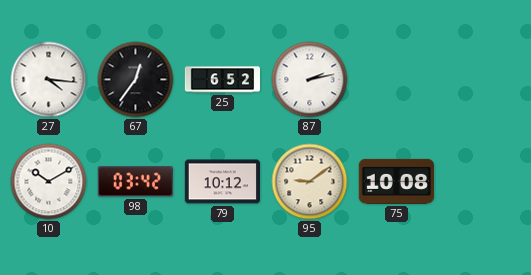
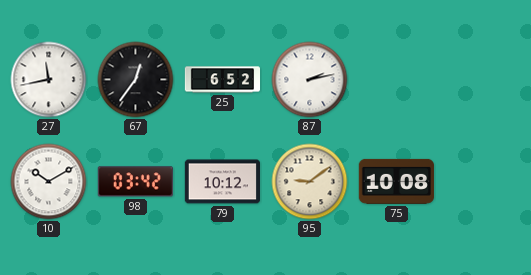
27: 4:16 -> 11:43
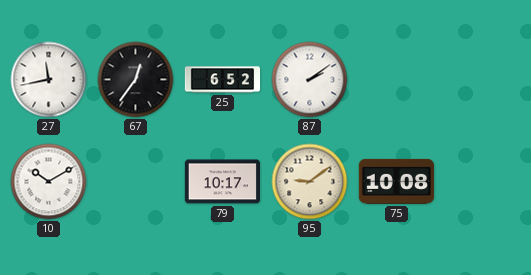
87: 2:13 -> 2:09
98: 03:42 -> none
79: 10:12 -> 10:17
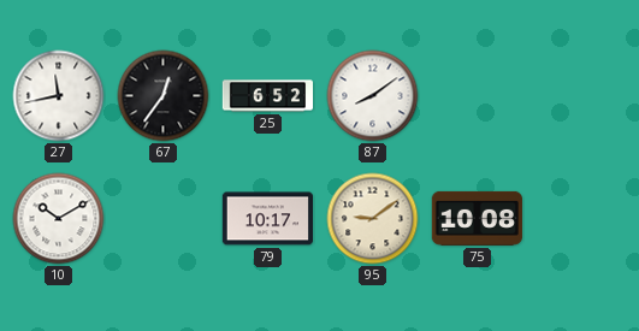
87: 2:09 -> 8:09
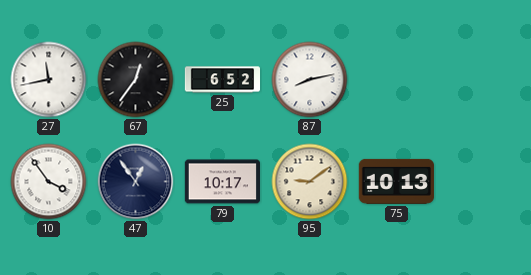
87: 8:09 -> 8:13
10: 10:10 -> 3:54
47: none -> 12:54
75: 10:08 -> 10:13
